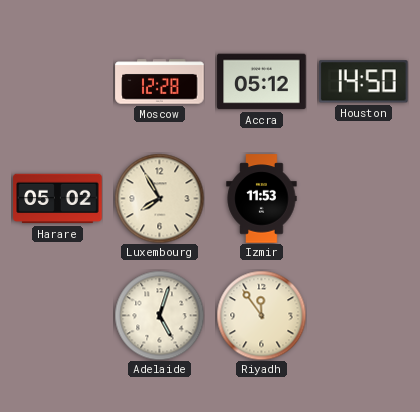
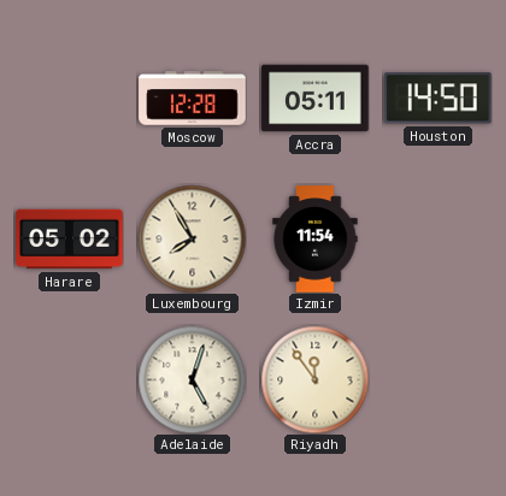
Accra: 05:12 -> 05:11
Izmir: 11:53 -> 11:54
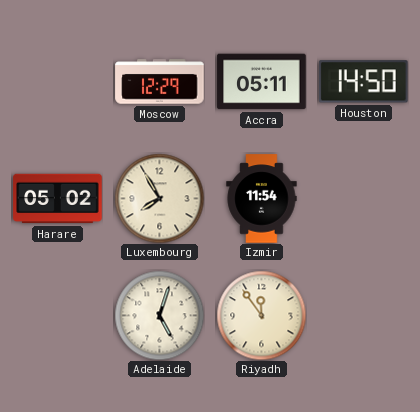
Moscow: 12:28 -> 12:29
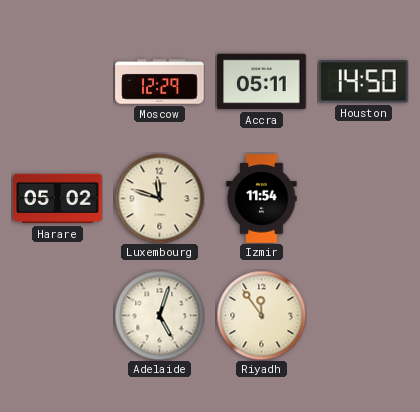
Luxembourg: 7:55 -> 11:48
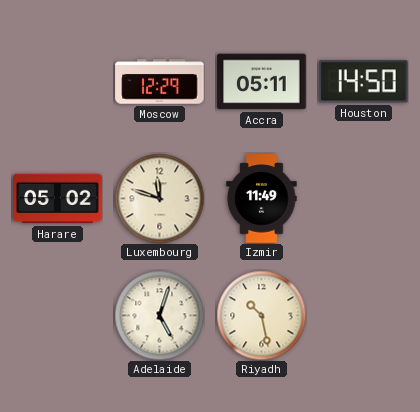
Izmir: 11:54 -> 11:49
Riyadh: 11:54 -> 10:28
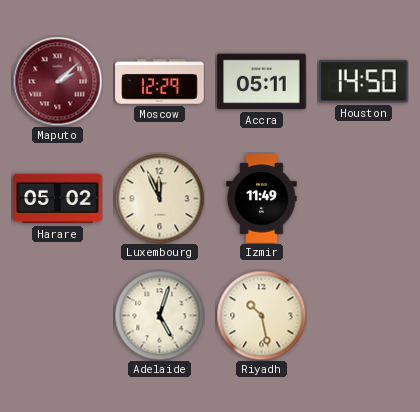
Maputo: none -> 2:08
Luxembourg: 11:48 -> 11:56
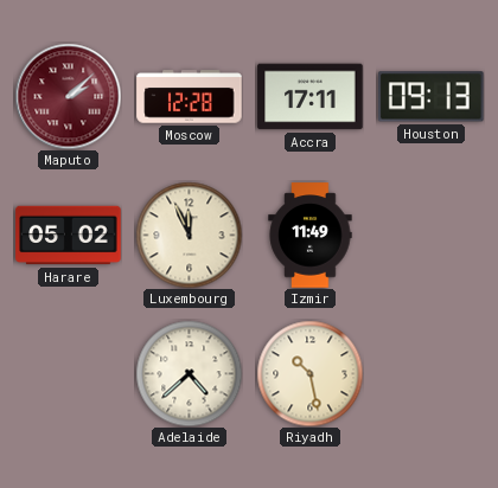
Moscow: 12:29 -> 12:28
Accra: 05:11 -> 17:11
Houston: 14:50 -> 09:13
Adelaide: 5:03 -> 4:38
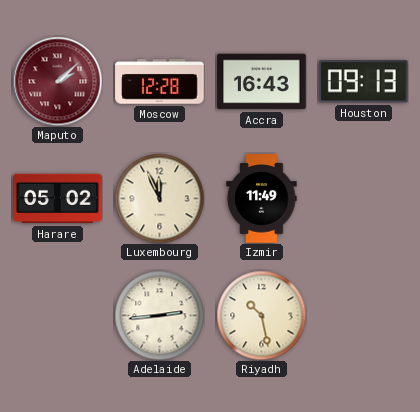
Accra: 17:11 -> 16:43
Adelaide: 4:38 -> 2:44
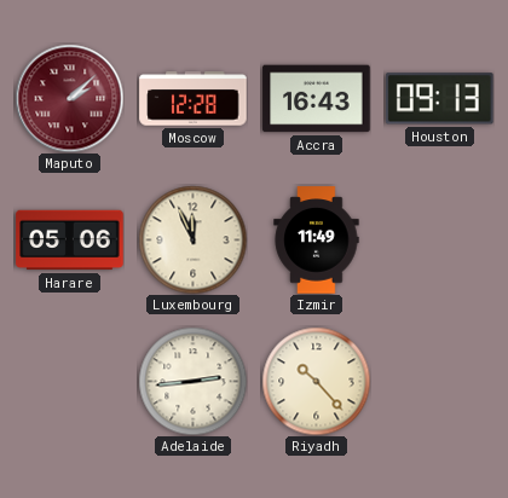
Harare: 05:02 -> 05:06
Riyadh: 10:28 -> 10:23
